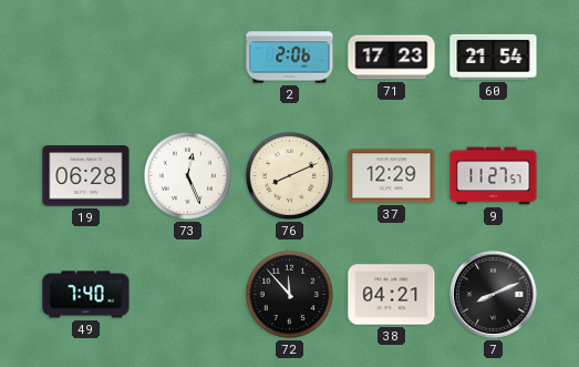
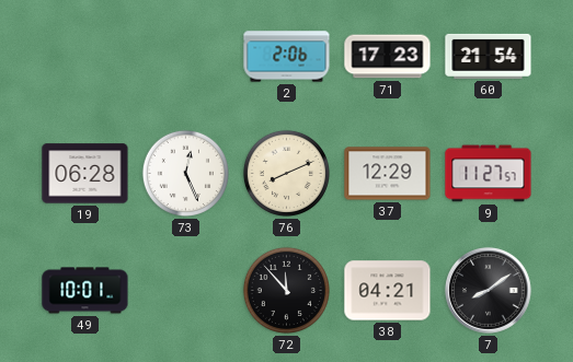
49: 7:40 -> 10:01
7: 8:11 -> 8:09
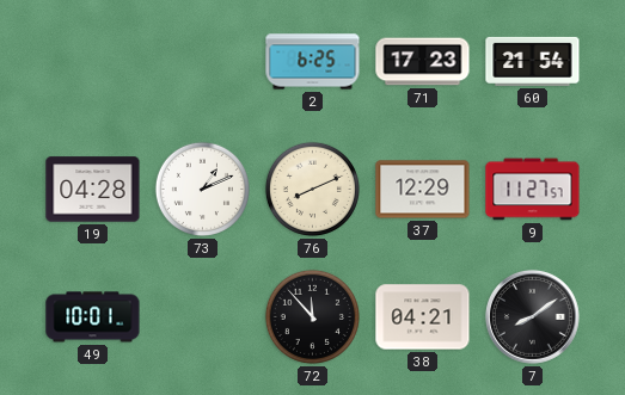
2: 2:06 -> 6:25
19: 06:28 -> 04:28
73: 12:26 -> 1:11
